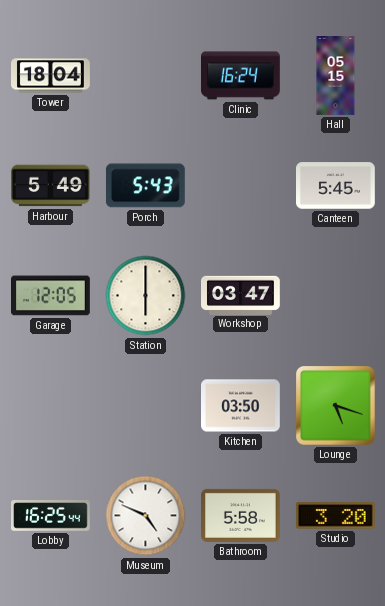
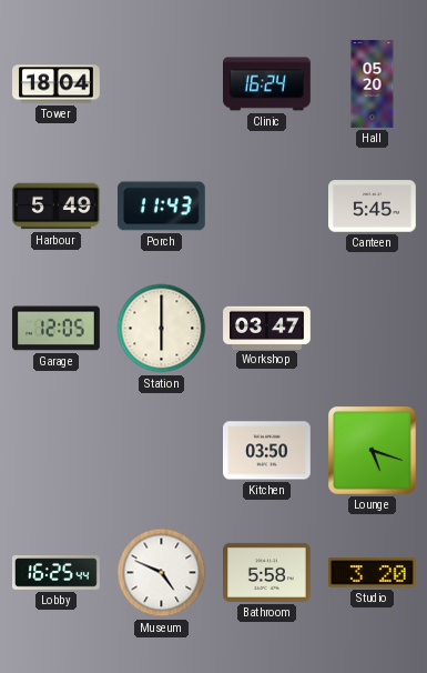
Hall: 05:15 -> 05:20
Porch: 5:43 -> 11:43
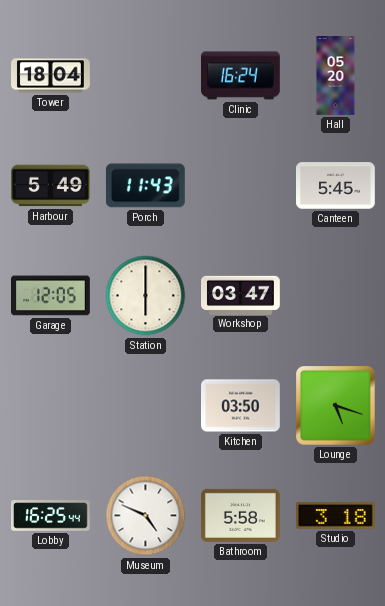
Studio: 3:20 -> 3:18
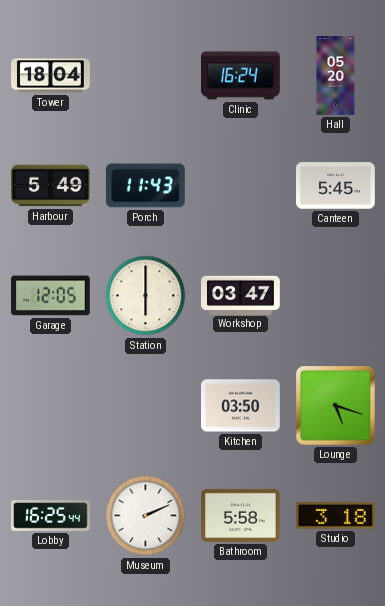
Museum: 4:49 -> 2:11
